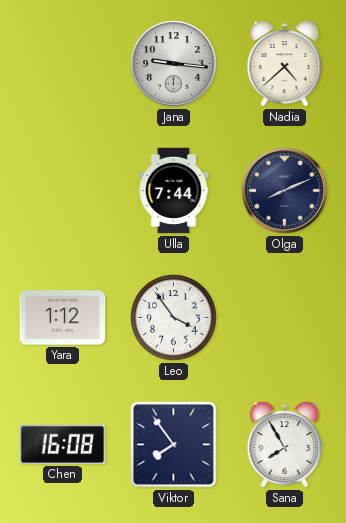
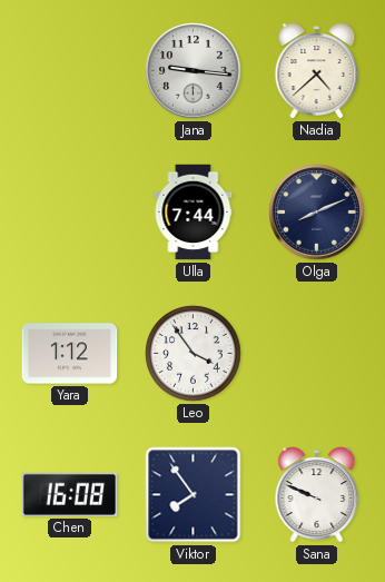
Sana: 7:55 -> 9:49
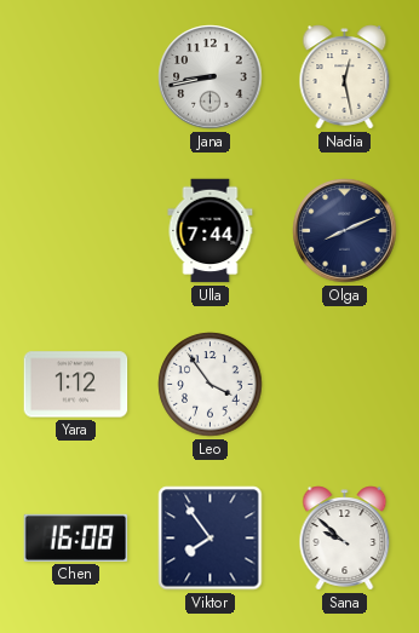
Jana: 9:16 -> 8:43
Nadia: 4:38 -> 12:28
Sana: 9:49 -> 9:52
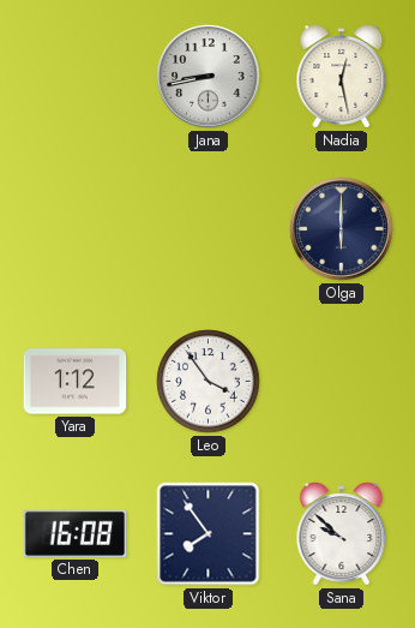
Ulla: 7:44 -> none
Olga: 8:11 -> 6:00
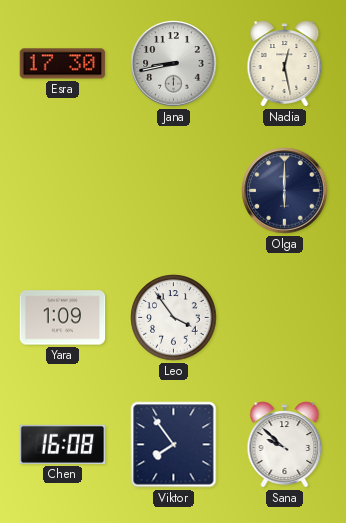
Esra: none -> 17:30
Yara: 1:12 -> 1:09
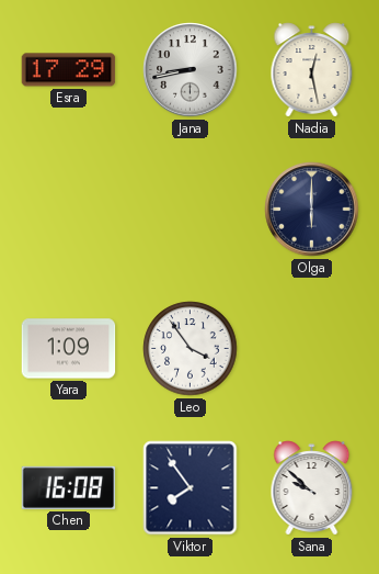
Esra: 17:30 -> 17:29
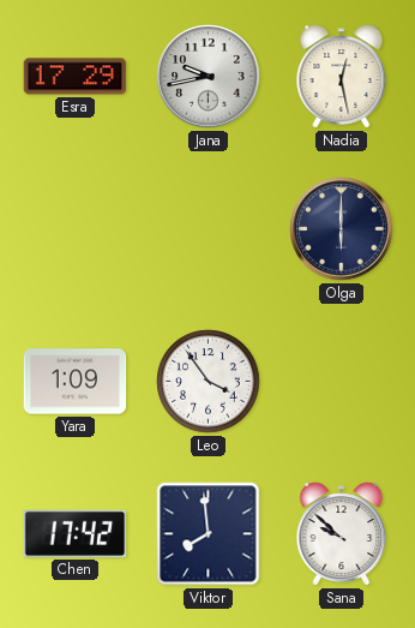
Jana: 8:43 -> 9:43
Chen: 16:08 -> 17:42
Viktor: 7:54 -> 7:59
